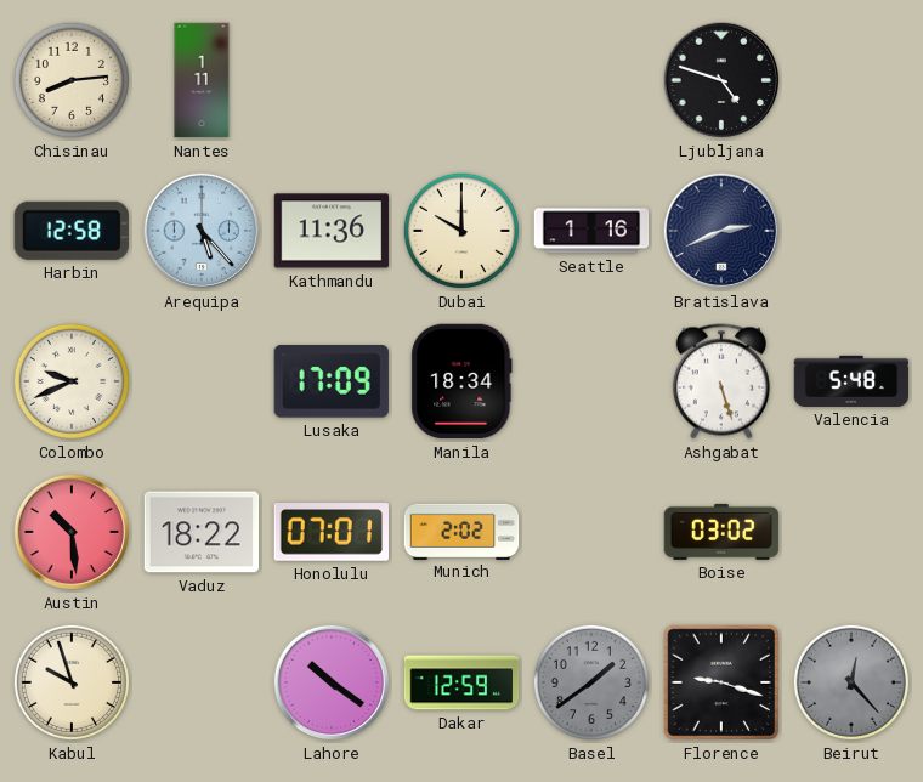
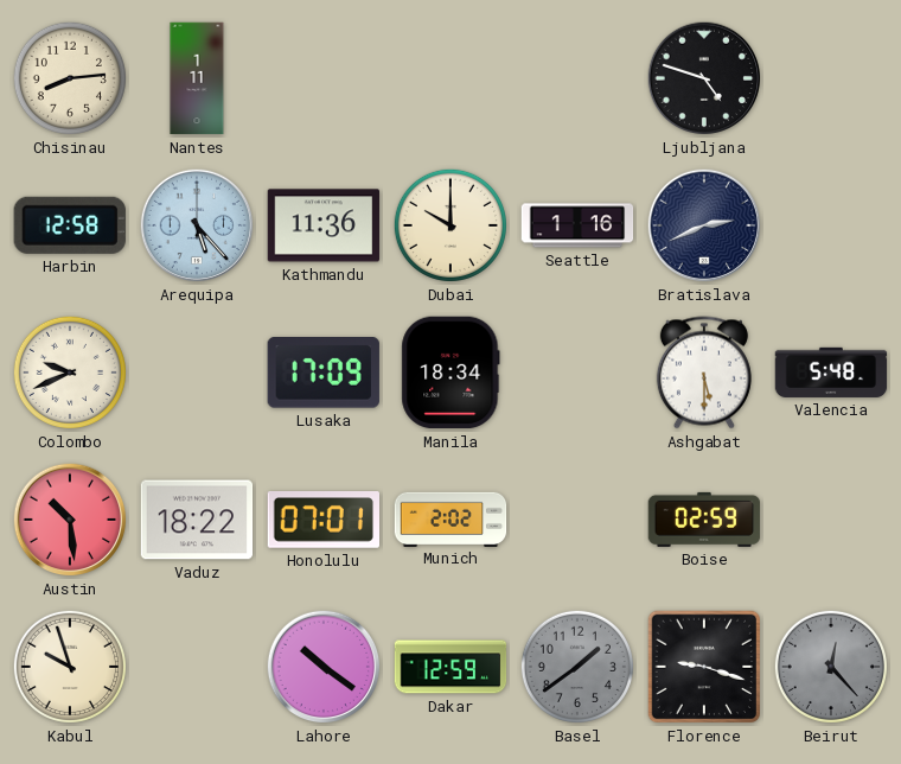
Ashgabat: 5:27 -> 5:30
Boise: 03:02 -> 02:59
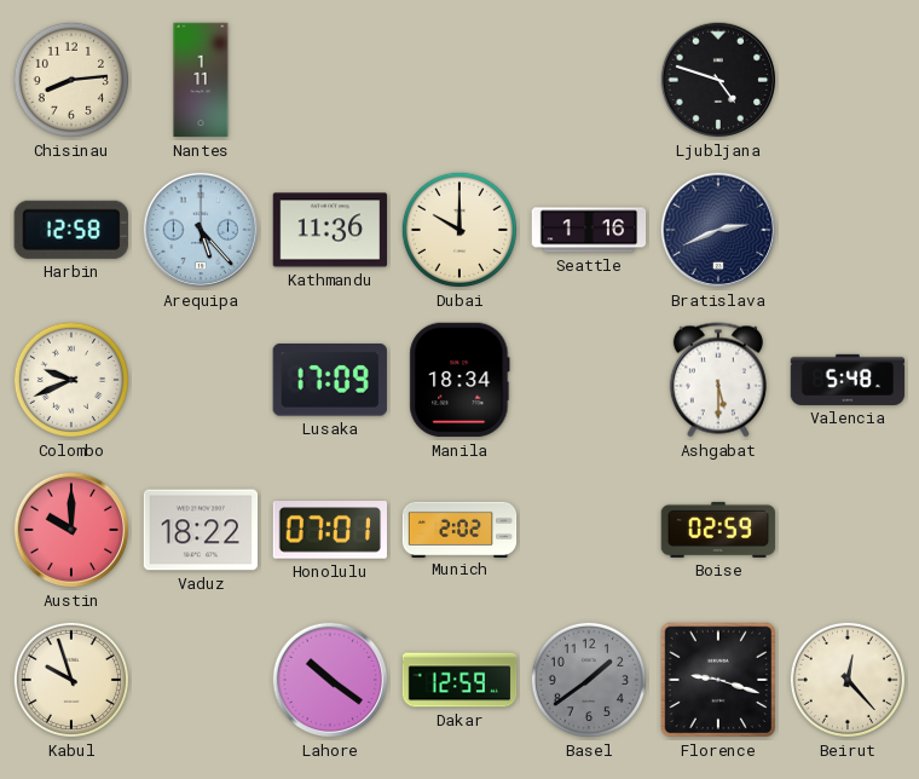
Austin: 10:29 -> 10:00
Beirut dial: grey -> cream
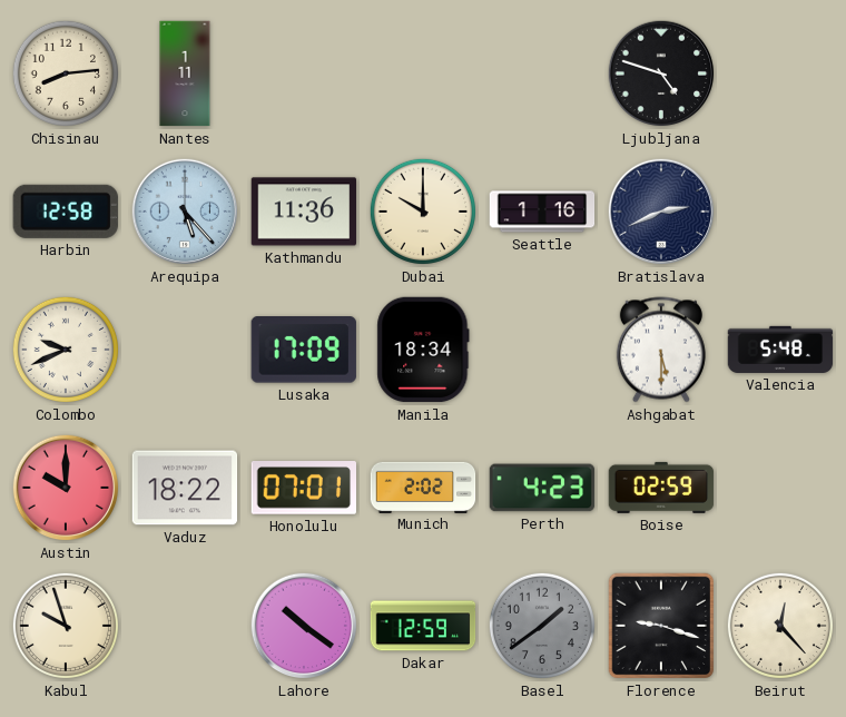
Perth: none -> 4:23
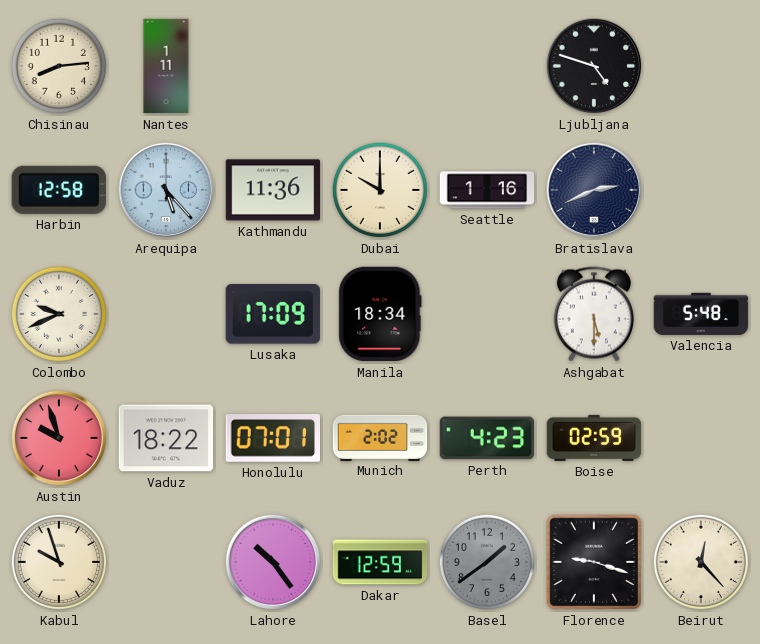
Austin: 10:00 -> 9:57
Lahore: 10:21 -> 10:24
